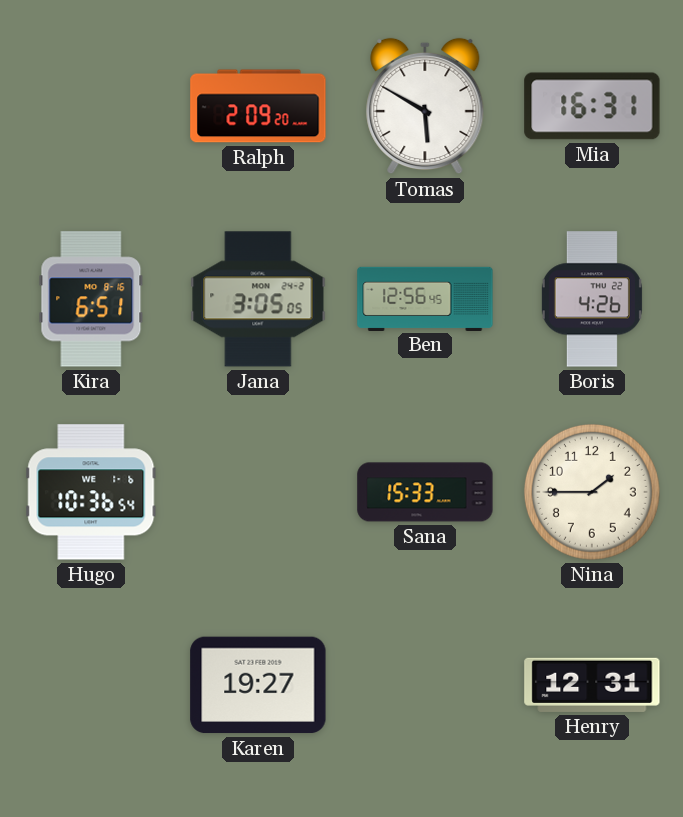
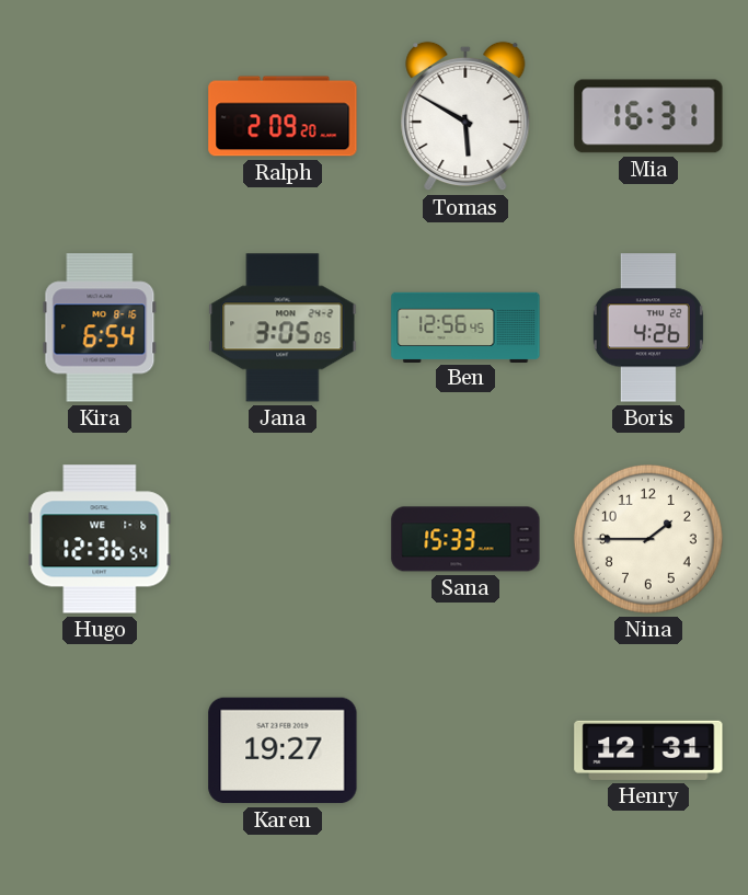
Kira: 6:51 -> 6:54
Hugo: 10:36 -> 12:36
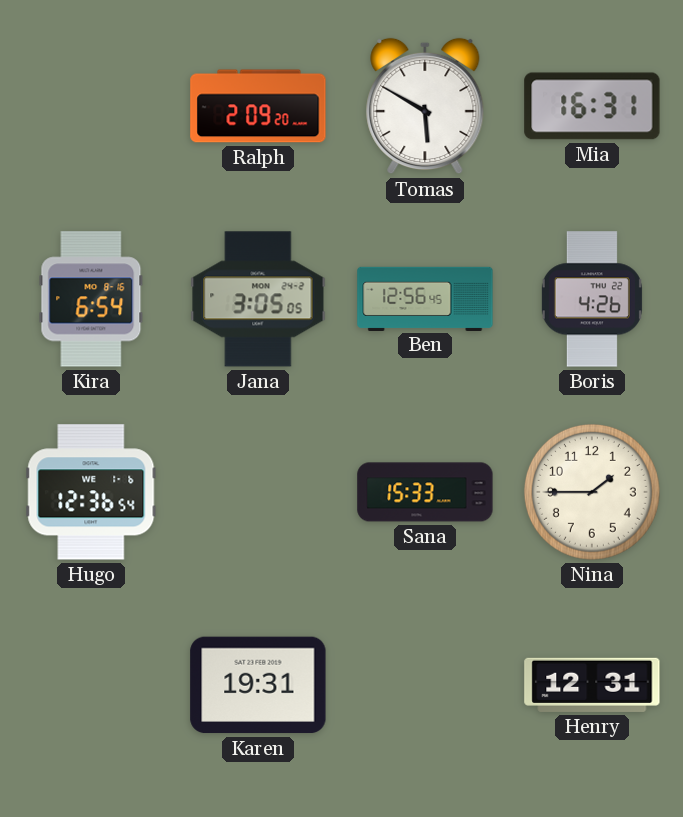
Karen: 19:27 -> 19:31
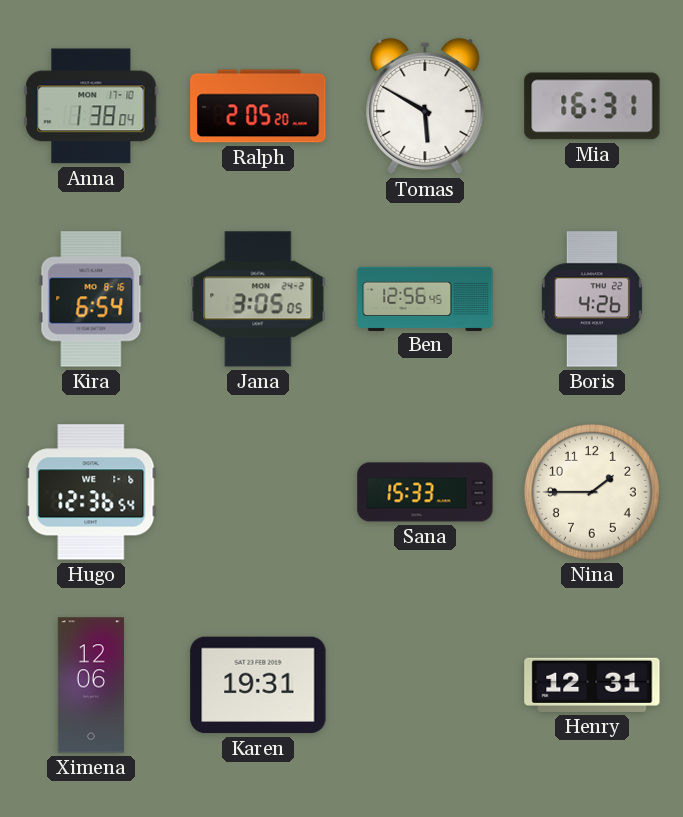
Anna: none -> 1:38
Ralph: 2:09 -> 2:05
Ximena: none -> 12:06
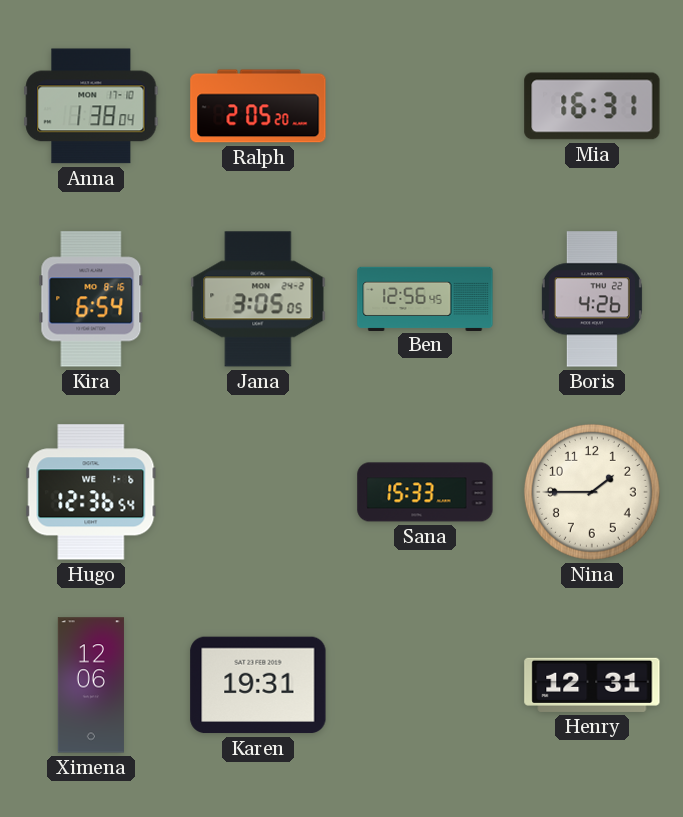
Tomas: 5:50 -> none
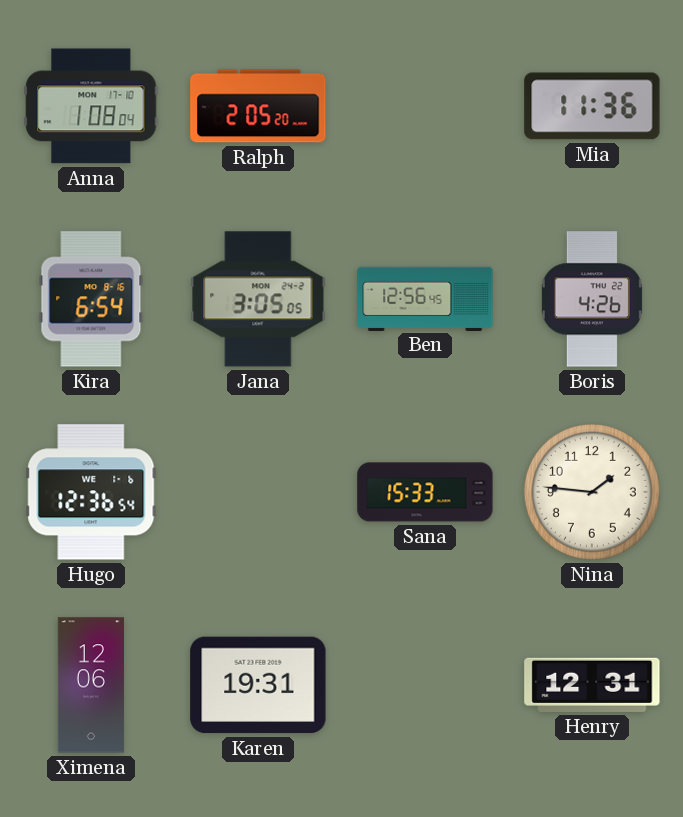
Anna: 1:38 -> 1:08
Mia: 16:31 -> 11:36
Nina: 1:45 -> 1:46
